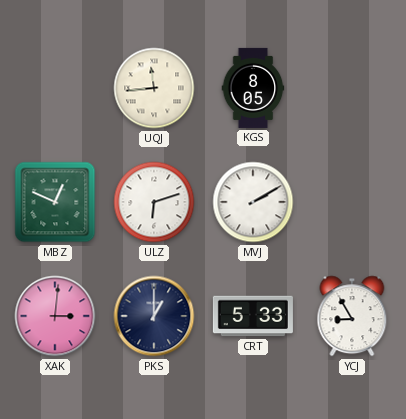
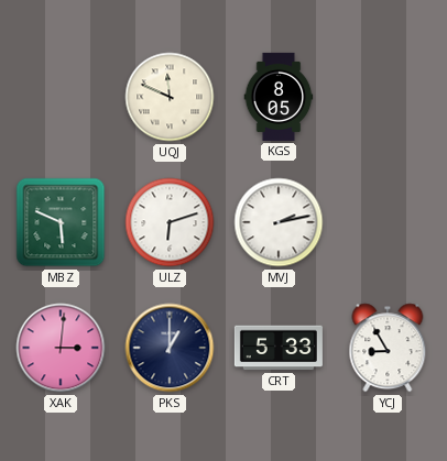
UQJ: 11:44 -> 11:49
MBZ: 12:49 -> 5:49
MVJ: 2:10 -> 2:13
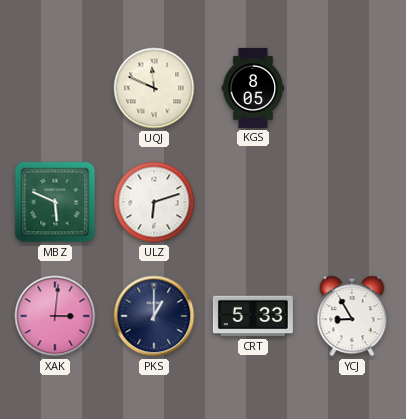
MVJ: 2:13 -> none
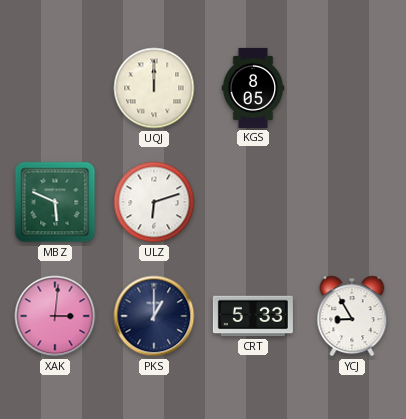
UQJ: 11:49 -> 12:00
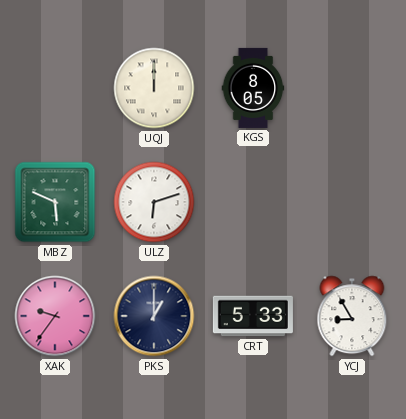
XAK: 3:01 -> 9:36
